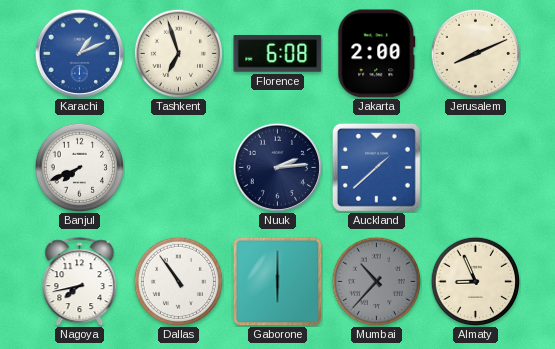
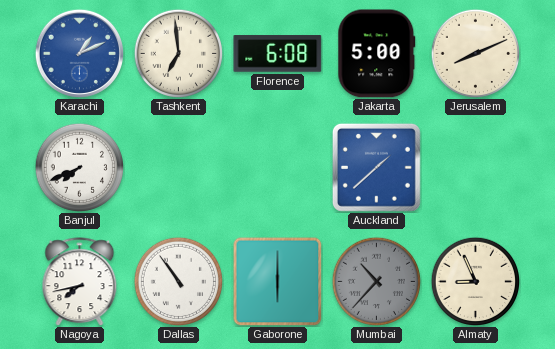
Tashkent: 6:57 -> 6:59
Jakarta: 2:00 -> 5:00
Nuuk: 2:14 -> none
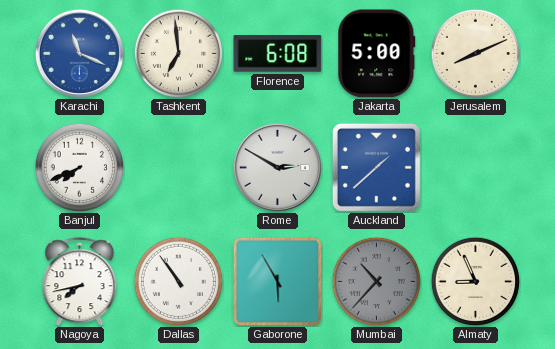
Karachi: 1:11 -> 11:19
Rome: none -> 2:50
Gaborone: 6:00 -> 5:55
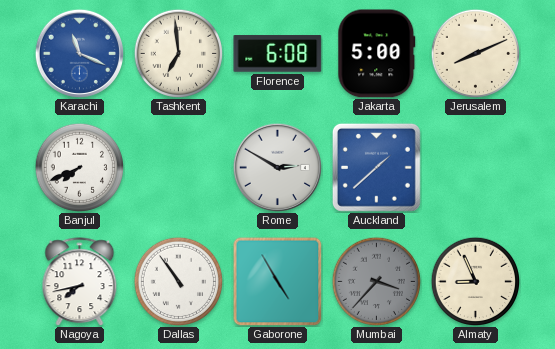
Gaborone: 5:55 -> 4:55
Mumbai: 10:37 -> 3:37
